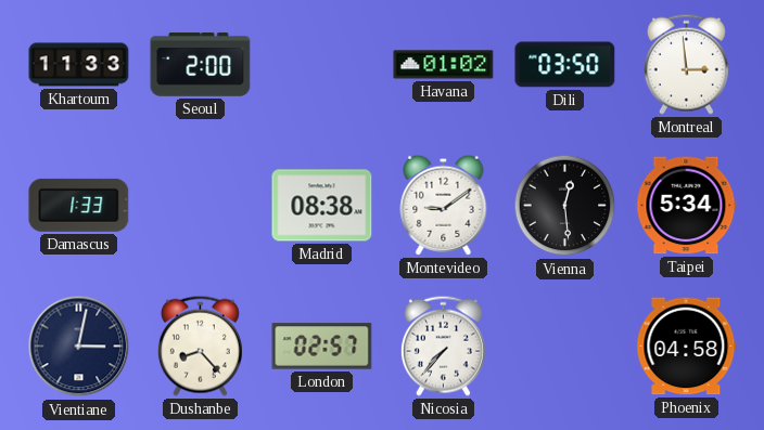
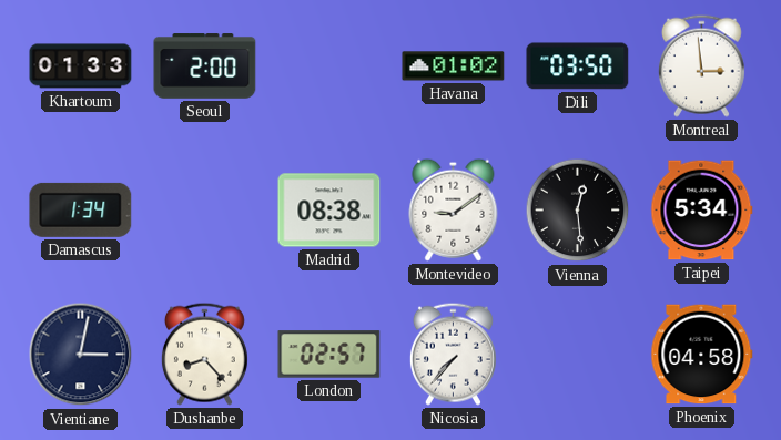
Khartoum: 11:33 -> 01:33
Damascus: 1:33 -> 1:34
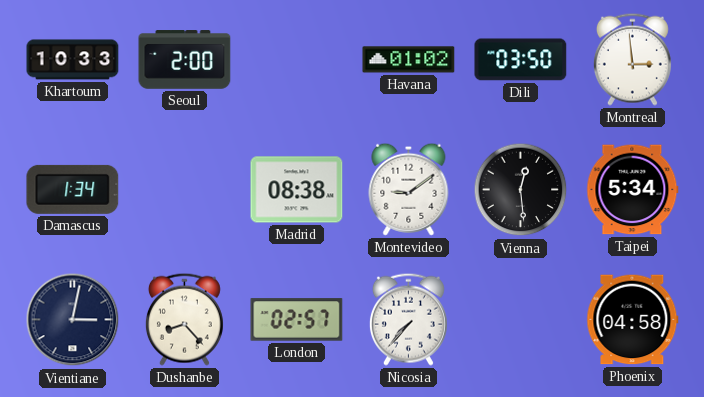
Khartoum: 01:33 -> 10:33
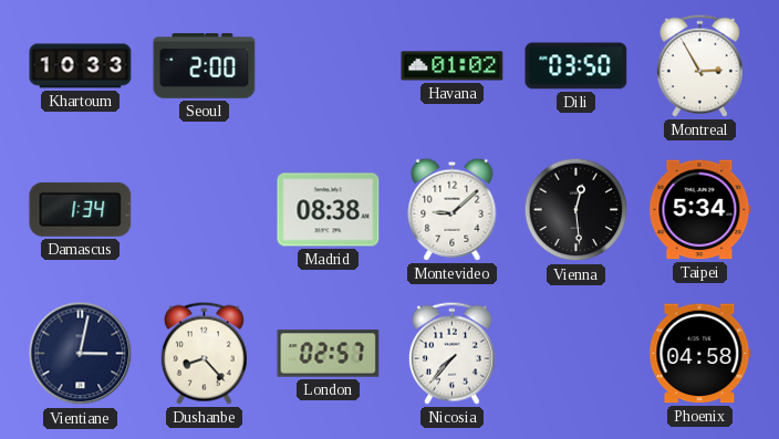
Montreal: 2:59 -> 2:55
Montevideo: 9:09 -> 9:08
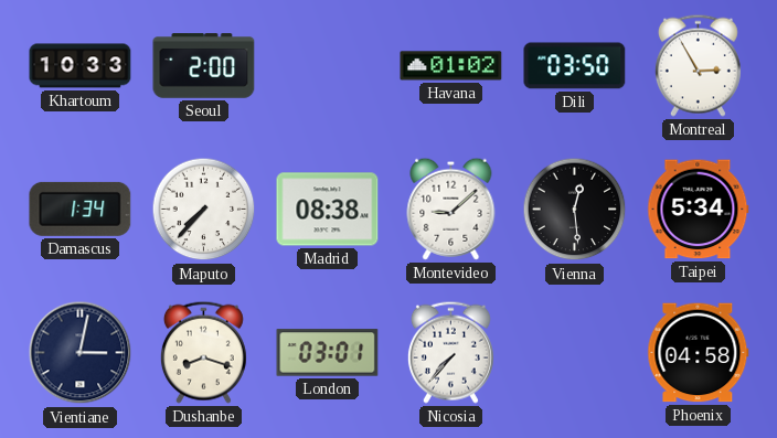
Maputo: none -> 7:37
Dushanbe: 8:23 -> 8:18
London: 02:57 -> 03:01
